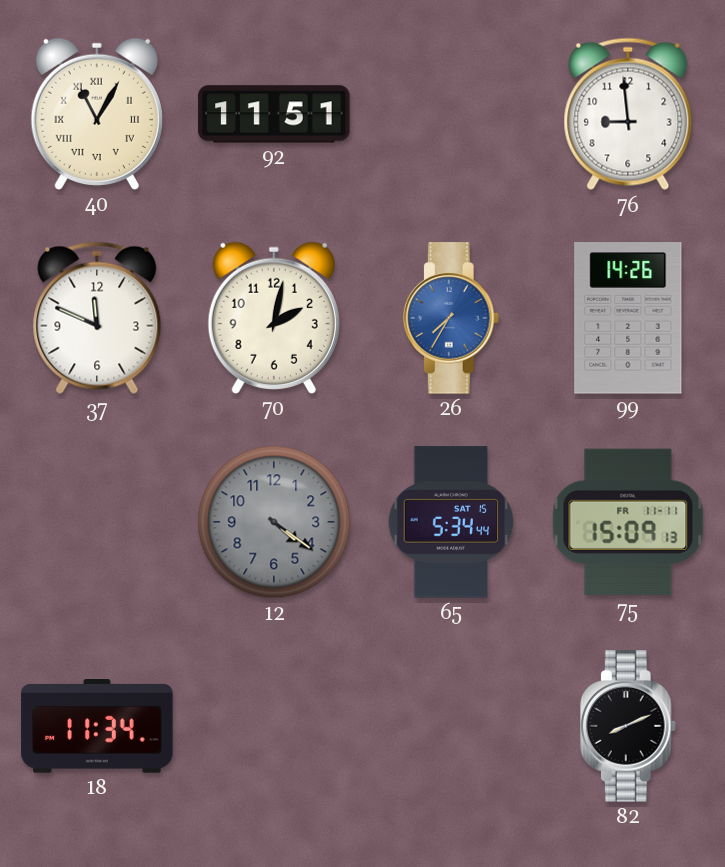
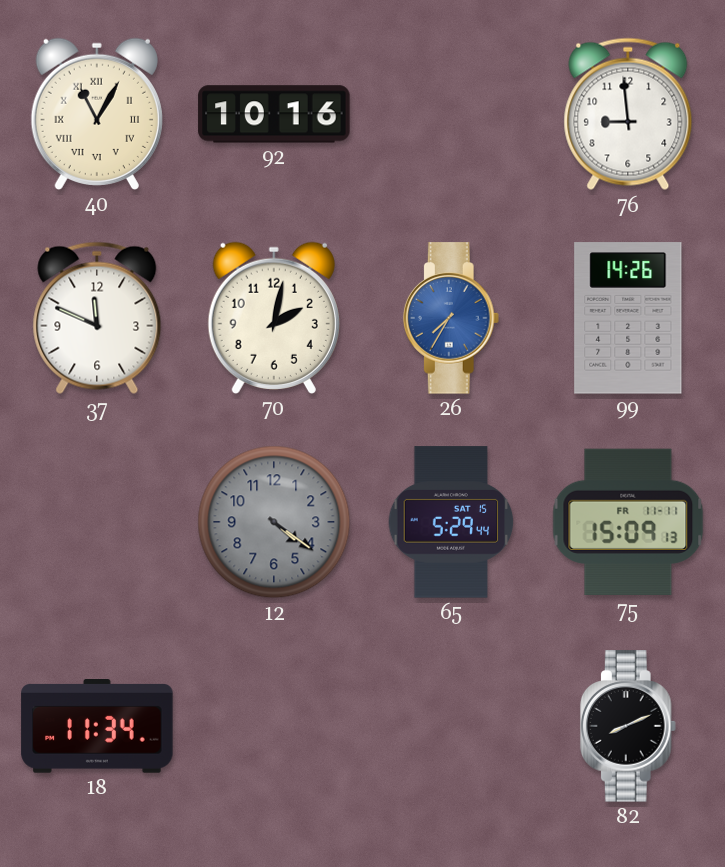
92: 11:51 -> 10:16
65: 5:34 -> 5:29
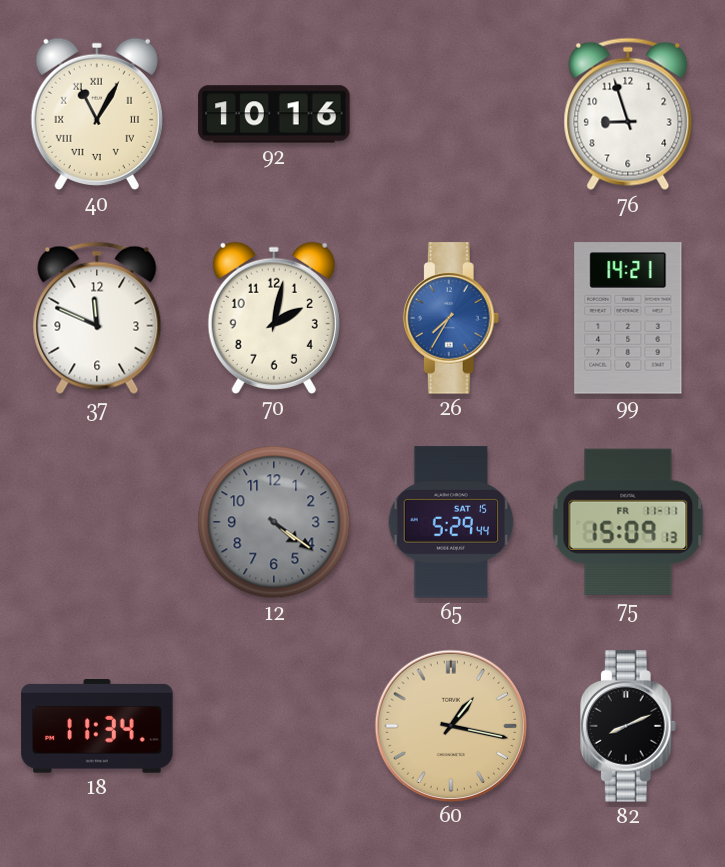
76: 8:59 -> 8:57
99: 14:26 -> 14:21
60: none -> 1:17
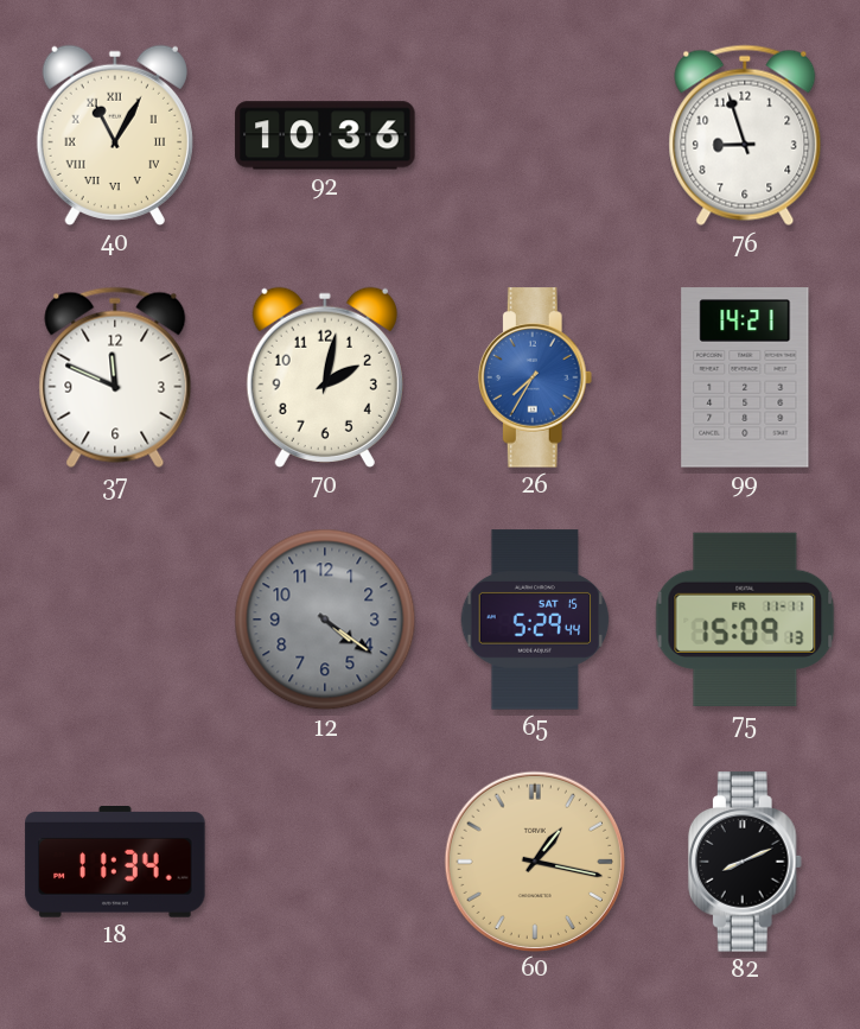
92: 10:16 -> 10:36
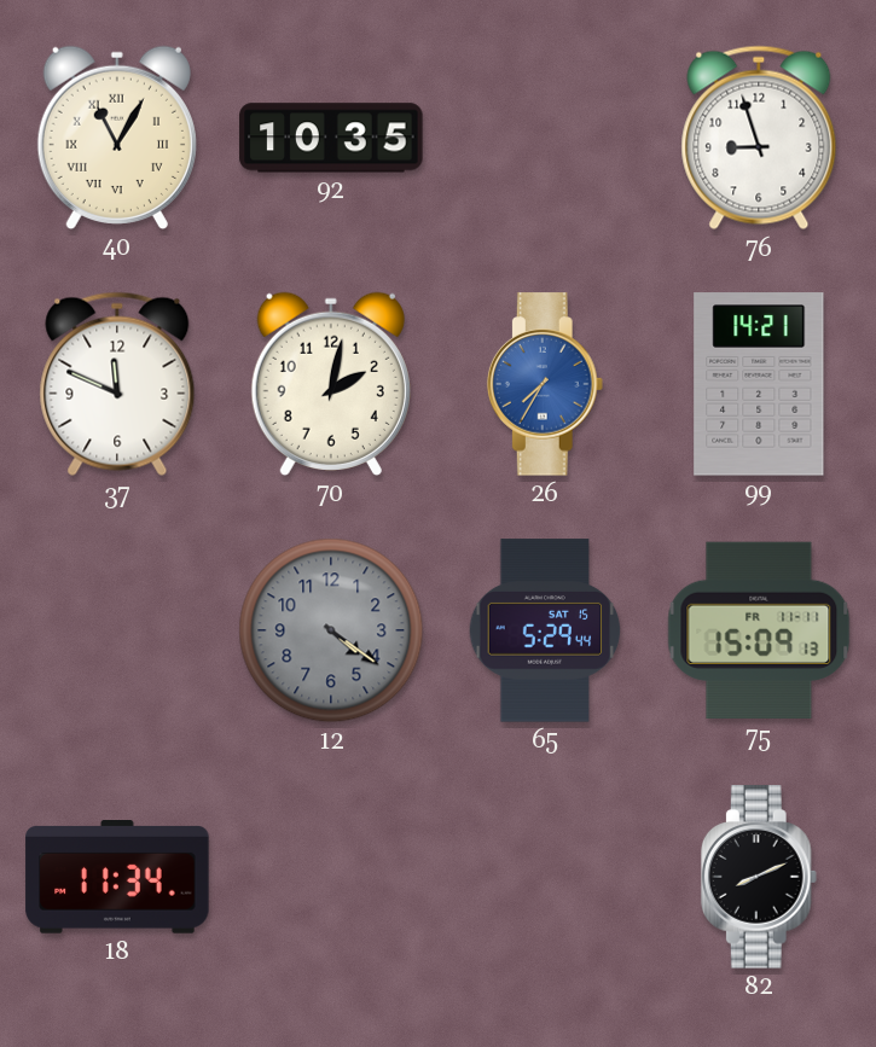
92: 10:36 -> 10:35
60: 1:17 -> none
